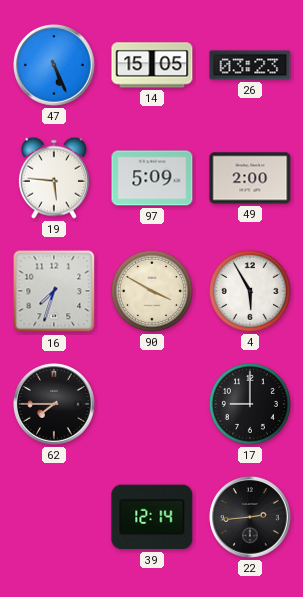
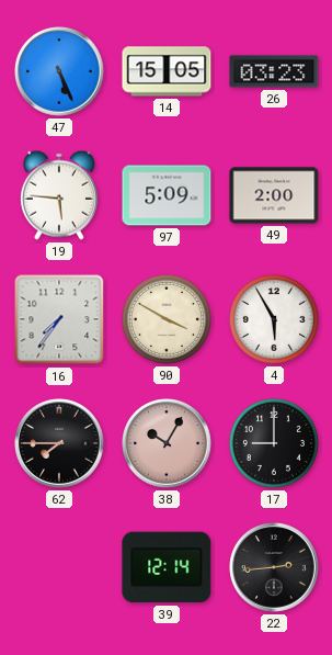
16: 7:33 -> 7:36
38: none -> 10:05
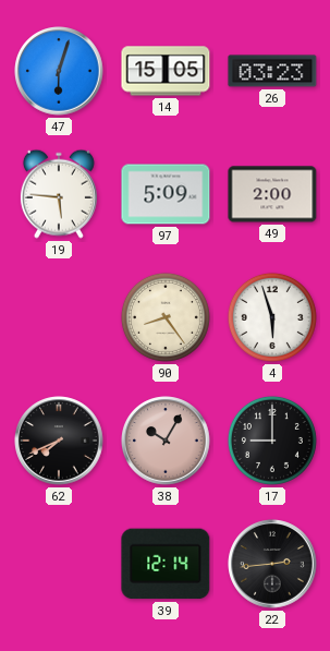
47: 5:26 -> 6:03
16: 7:36 -> none
90: 3:50 -> 8:24
4: 5:55 -> 5:57
62: 7:45 -> 7:41
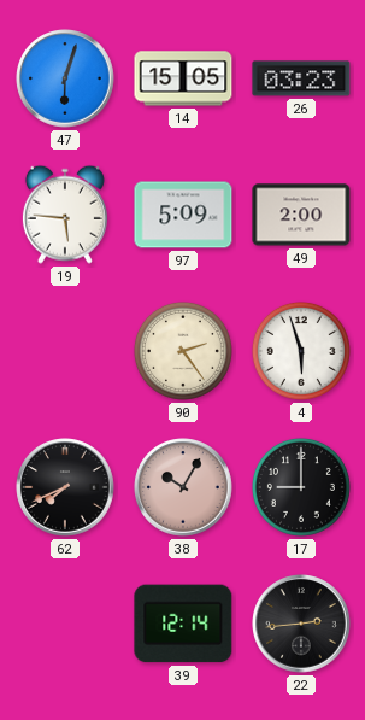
90: 8:24 -> 2:24
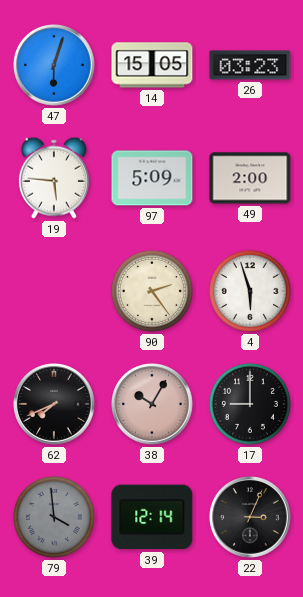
79: none -> 3:59
22: 2:44 -> 3:04
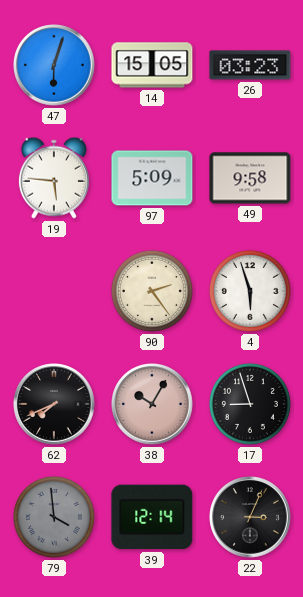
49: 2:00 -> 9:58
17: 9:00 -> 8:57
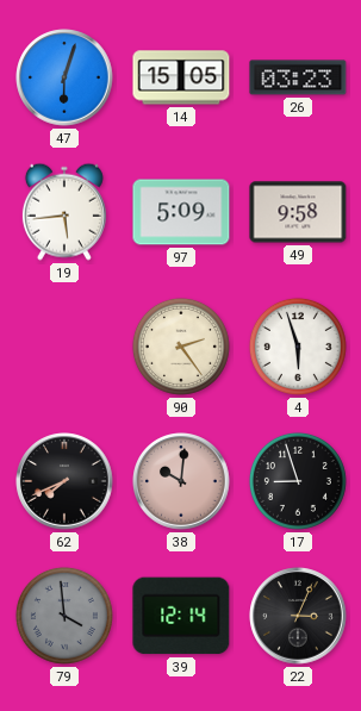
19: 5:46 -> 5:44
38: 10:05 -> 10:01
